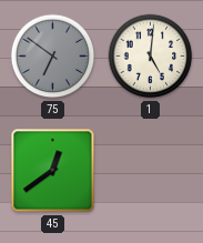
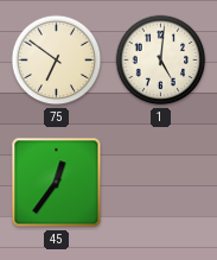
75 dial: grey -> cream
45: 12:39 -> 12:36
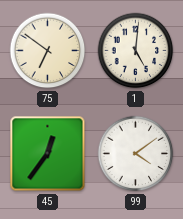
99: none -> 4:09
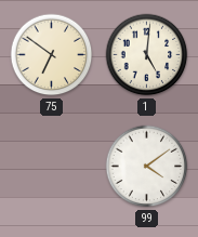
45: 12:36 -> none
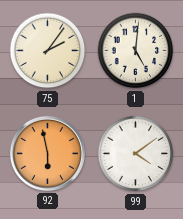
75: 6:51 -> 2:06
92: none -> 5:58
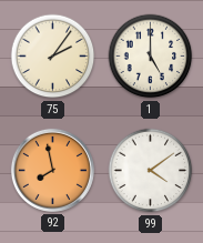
1: 5:01 -> 5:00
92: 5:58 -> 7:58
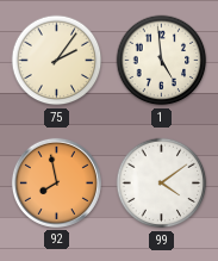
1: 5:00 -> 4:59
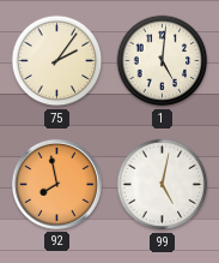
1: 4:59 -> 5:01
99: 4:09 -> 5:02
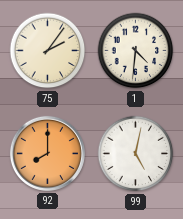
1: 5:01 -> 4:31
92: 7:58 -> 8:00
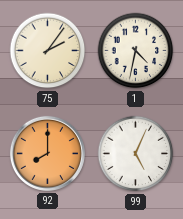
1: 4:31 -> 4:32
99: 5:02 -> 5:04
